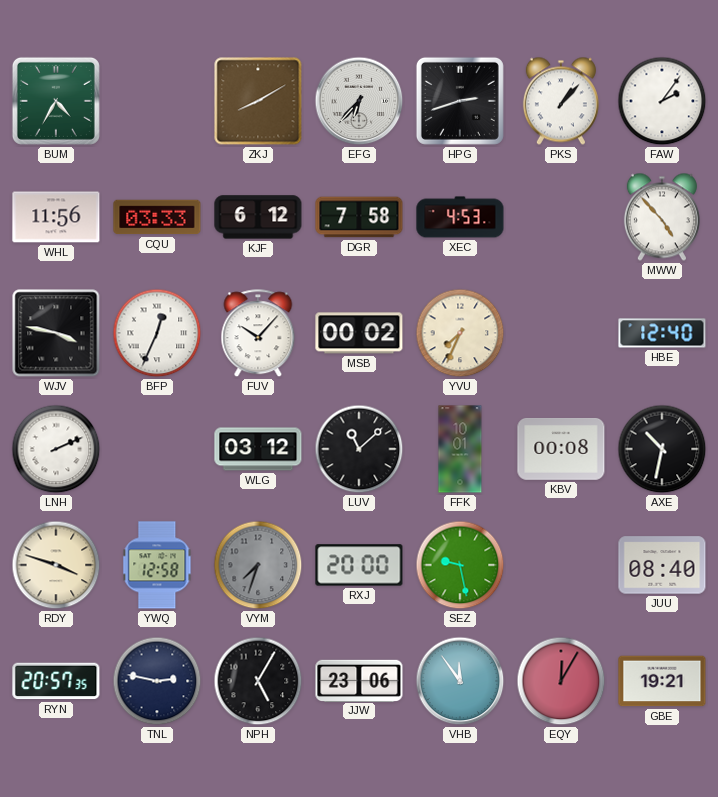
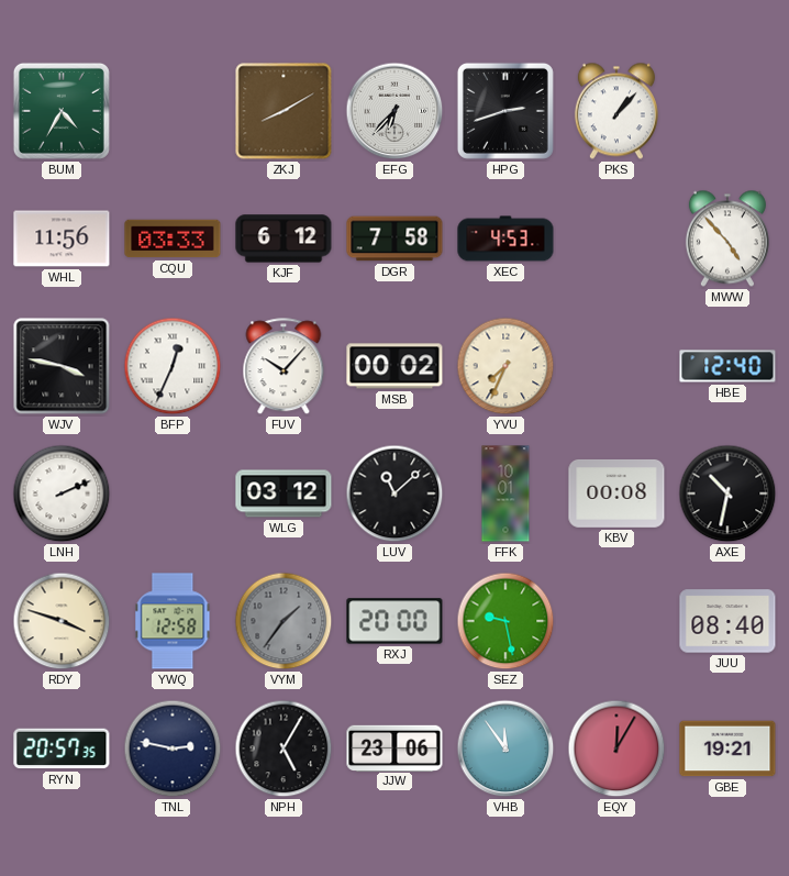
FAW: 2:06 -> none
VYM: 7:33 -> 1:36
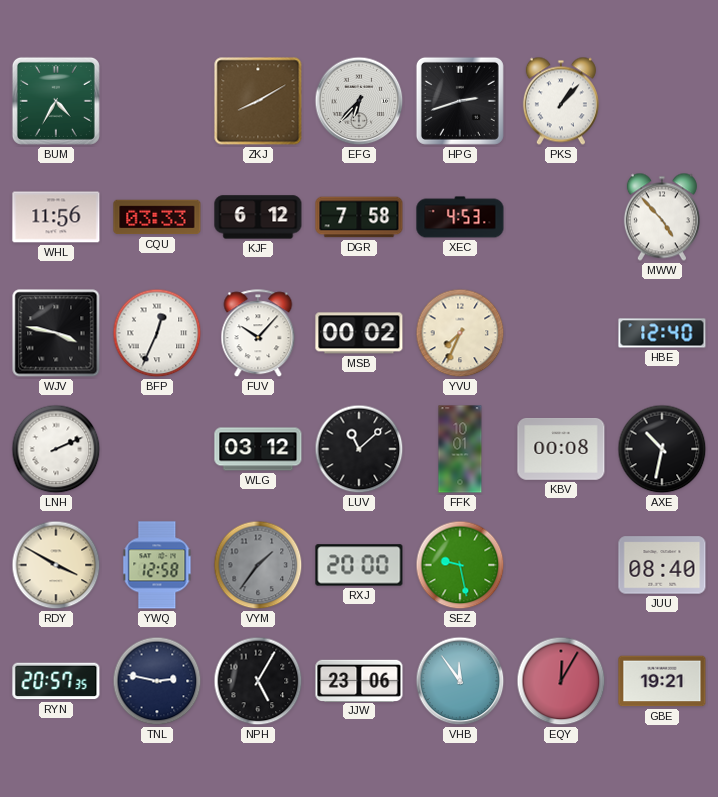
RDY: 3:48 -> 3:50
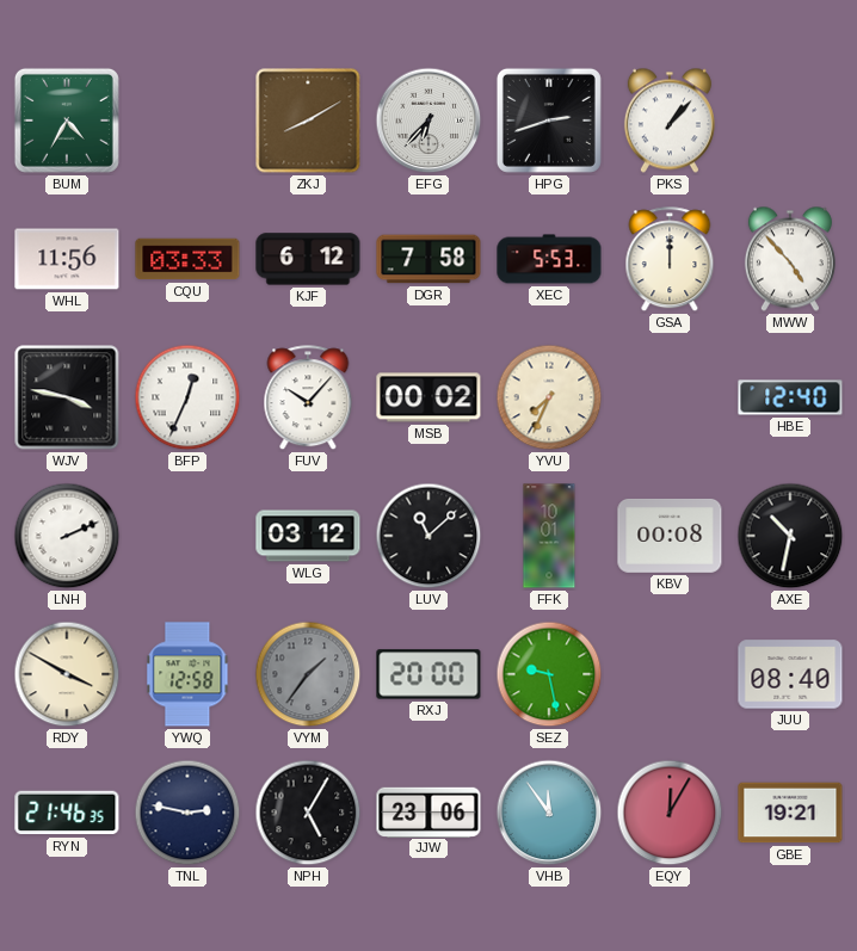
XEC: 4:53 -> 5:53
GSA: none -> 12:00
RYN: 20:57 -> 21:46
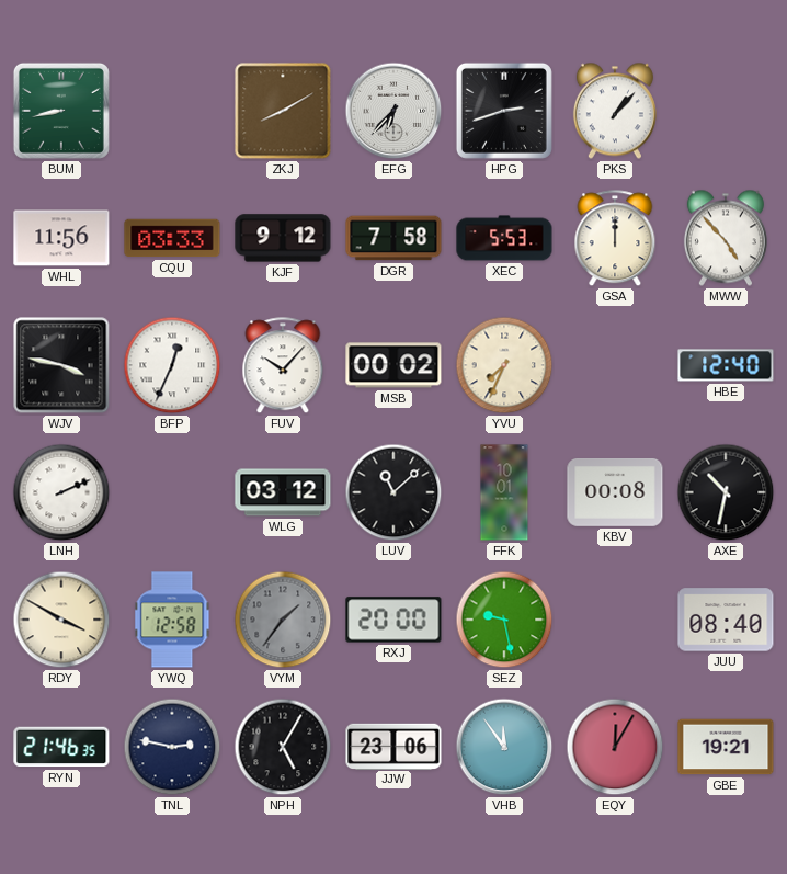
BUM: 4:35 -> 8:43
KJF: 6:12 -> 9:12
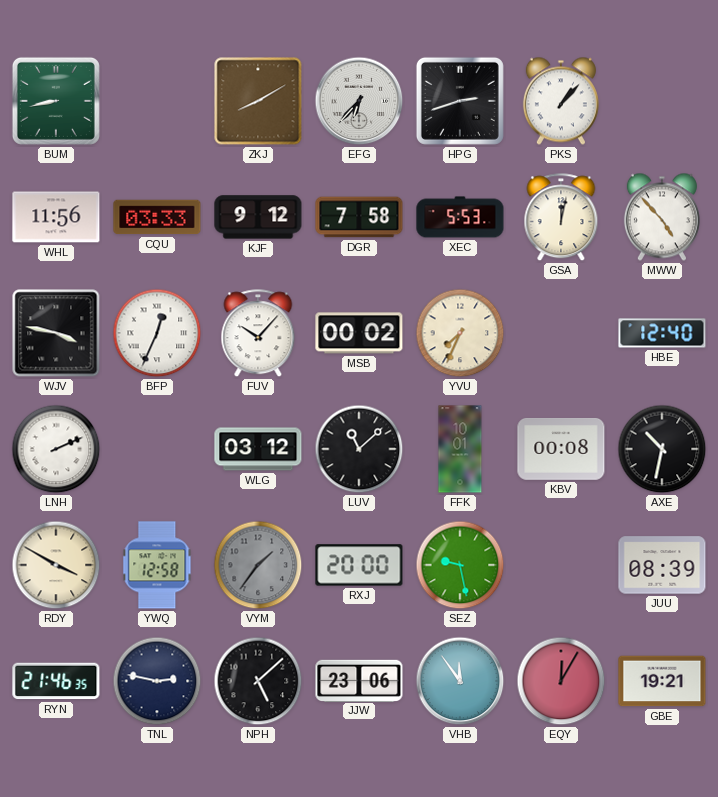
GSA: 12:00 -> 12:02
JUU: 08:40 -> 08:39
NPH: 5:05 -> 5:08
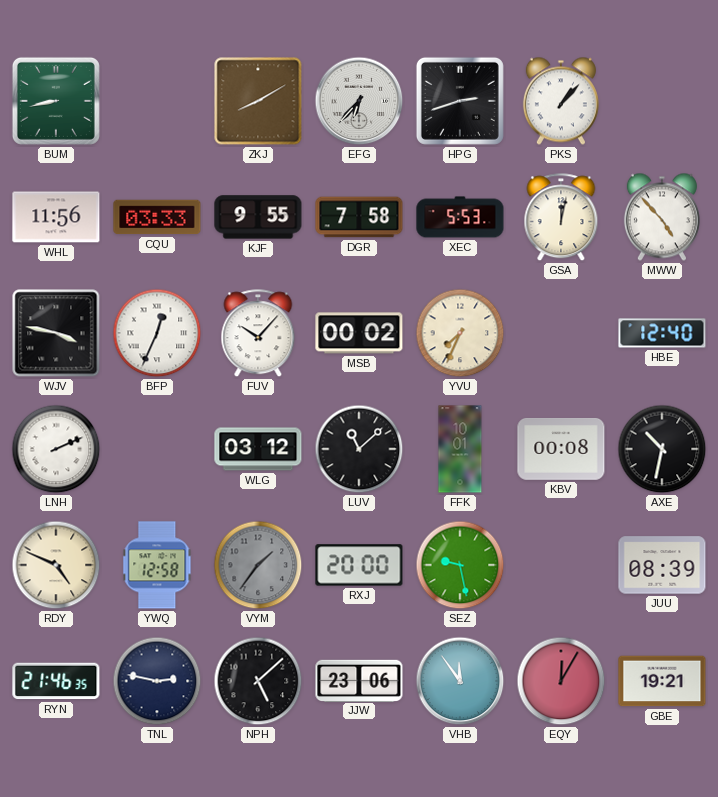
KJF: 9:12 -> 9:55
RDY: 3:50 -> 4:49
